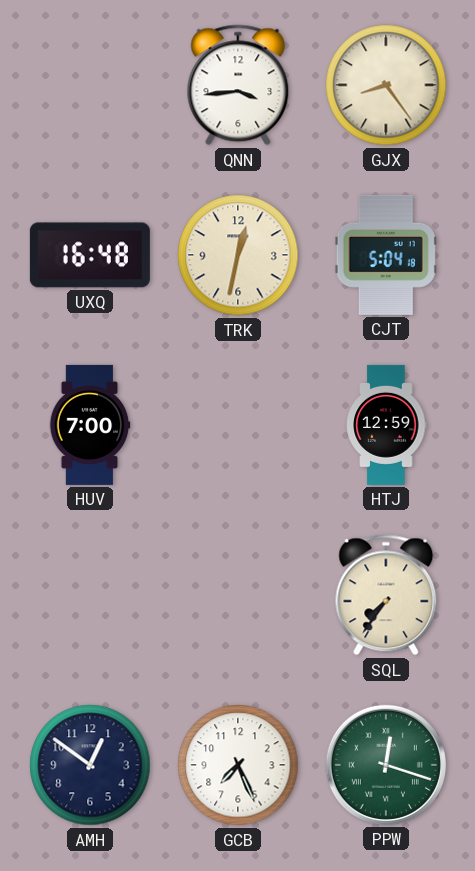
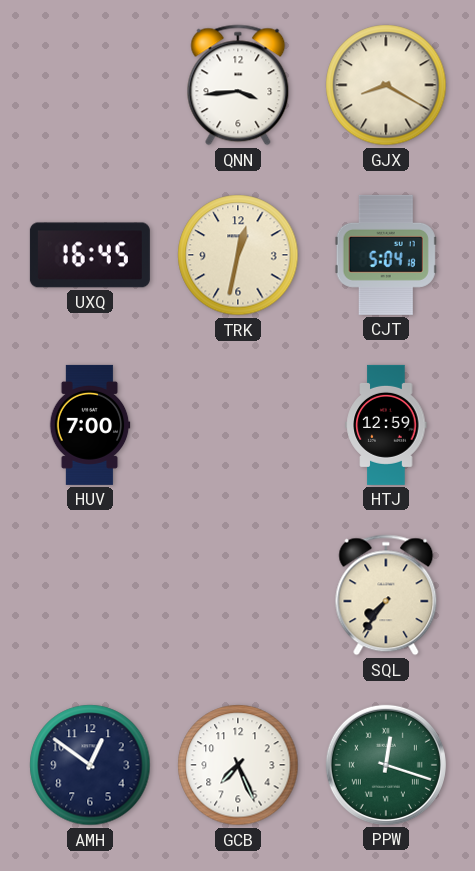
GJX: 8:24 -> 8:20
UXQ: 16:48 -> 16:45
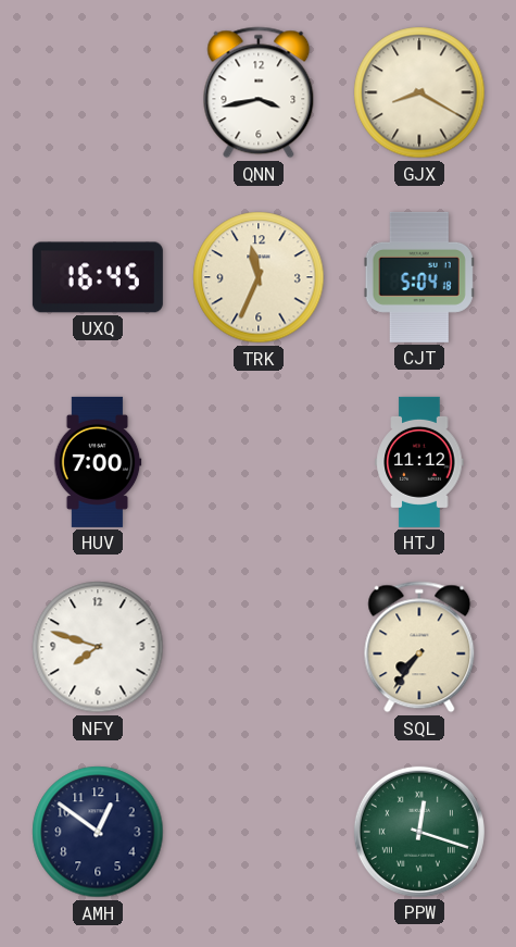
QNN: 3:44 -> 3:43
TRK: 12:32 -> 11:34
HTJ: 12:59 -> 11:12
NFY: none -> 7:48
GCB: 7:26 -> none
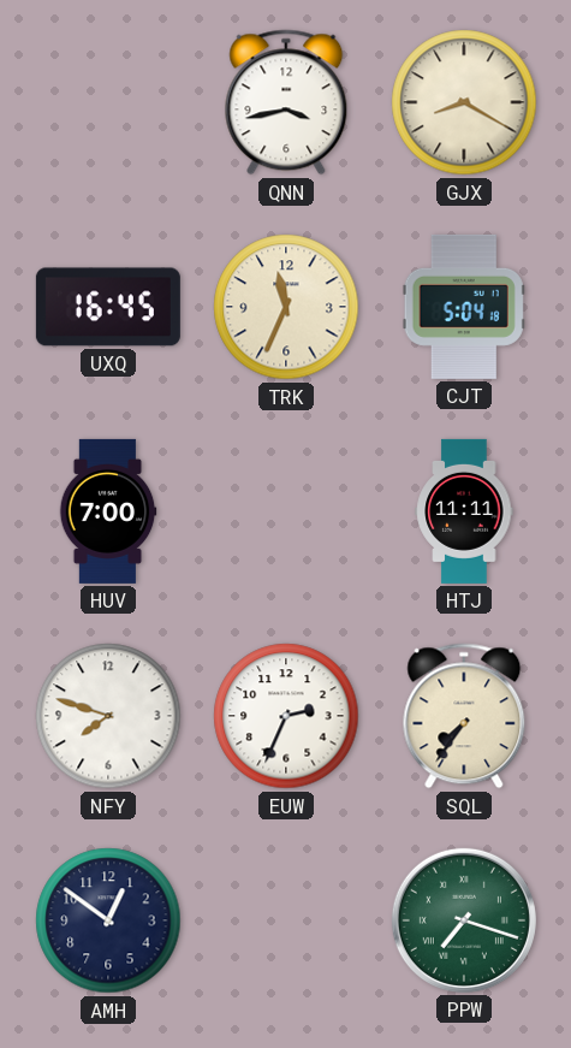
HTJ: 11:12 -> 11:11
EUW: none -> 2:34
PPW: 12:18 -> 7:18
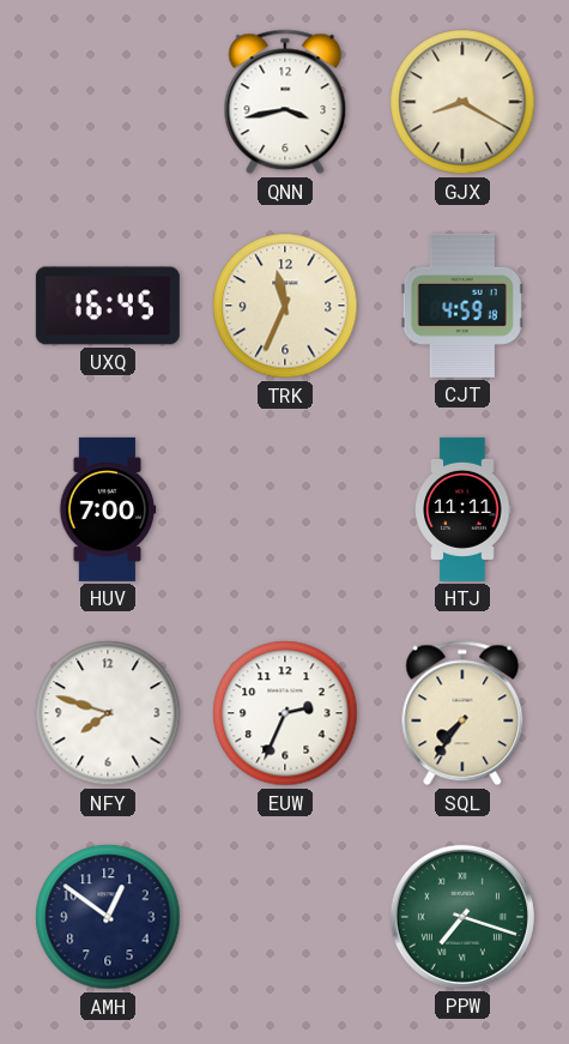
CJT: 5:04 -> 4:59
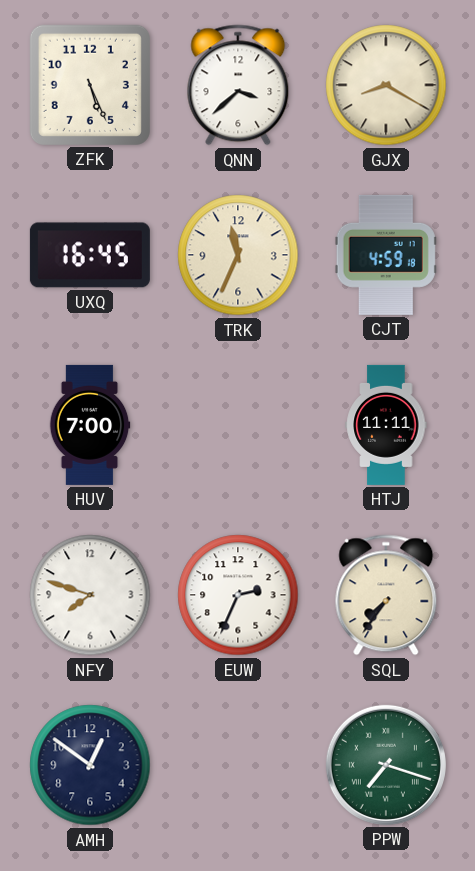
ZFK: none -> 5:26
QNN: 3:43 -> 3:38
